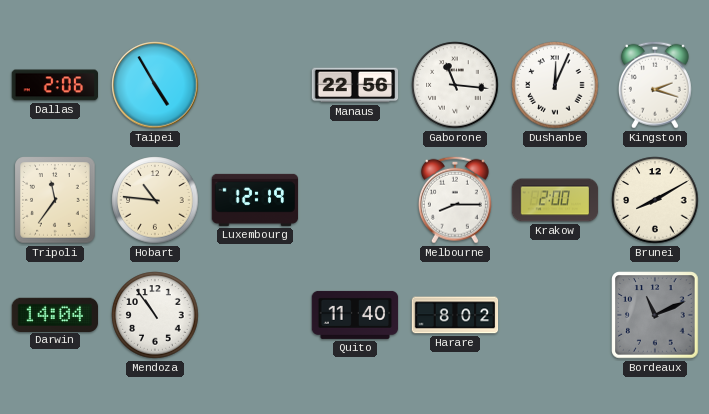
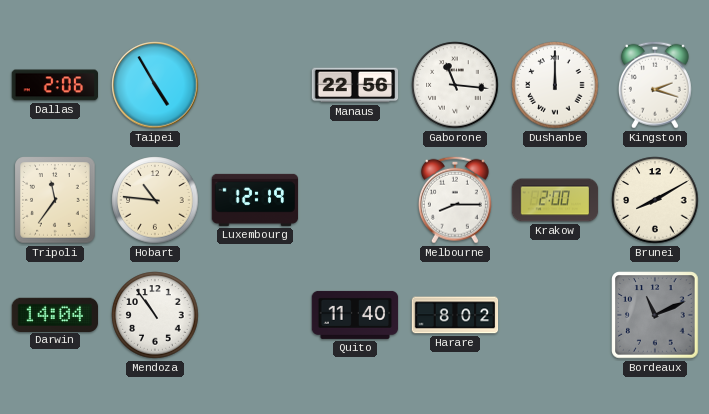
Dushanbe: 12:04 -> 12:00
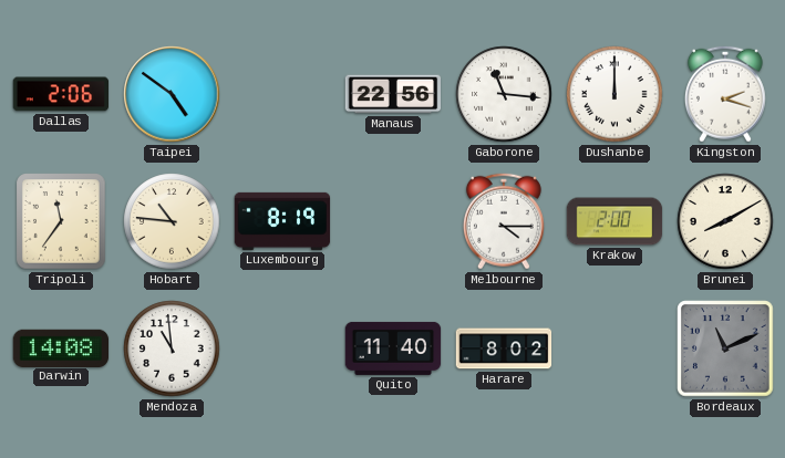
Taipei: 4:55 -> 4:51
Luxembourg: 12:19 -> 8:19
Melbourne: 8:15 -> 4:15
Darwin: 14:04 -> 14:08
Mendoza: 10:54 -> 10:59
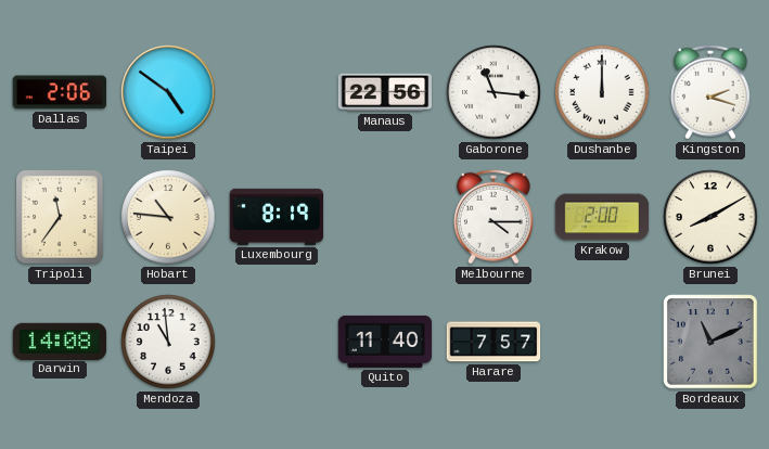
Harare: 8:02 -> 7:57
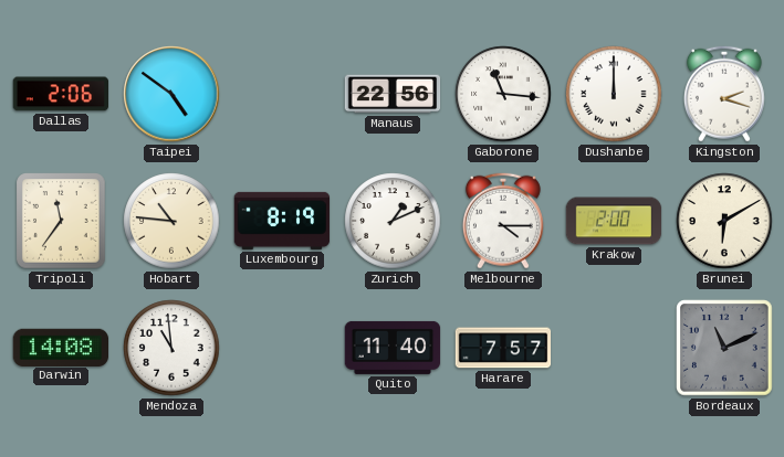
Zurich: none -> 1:11
Brunei: 8:10 -> 6:10
